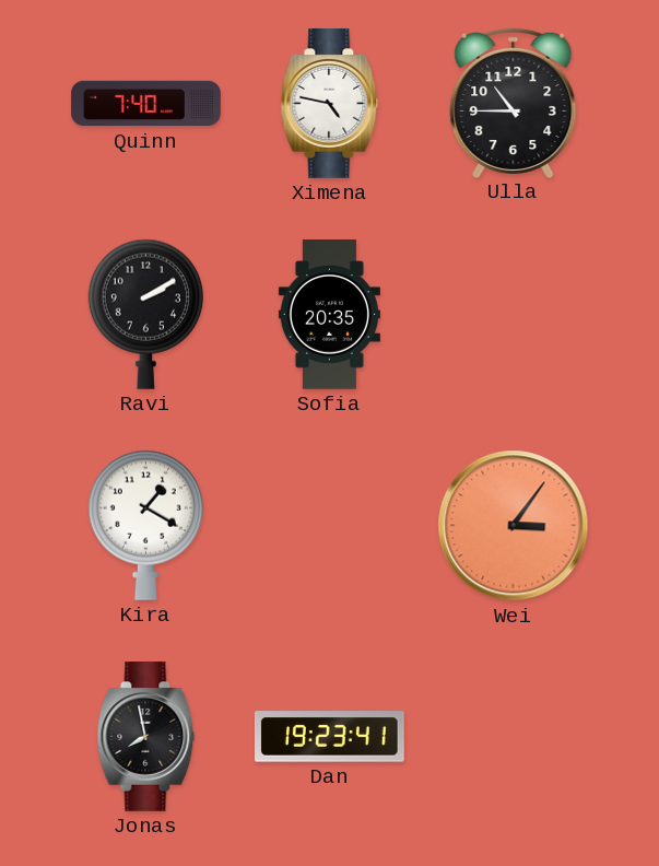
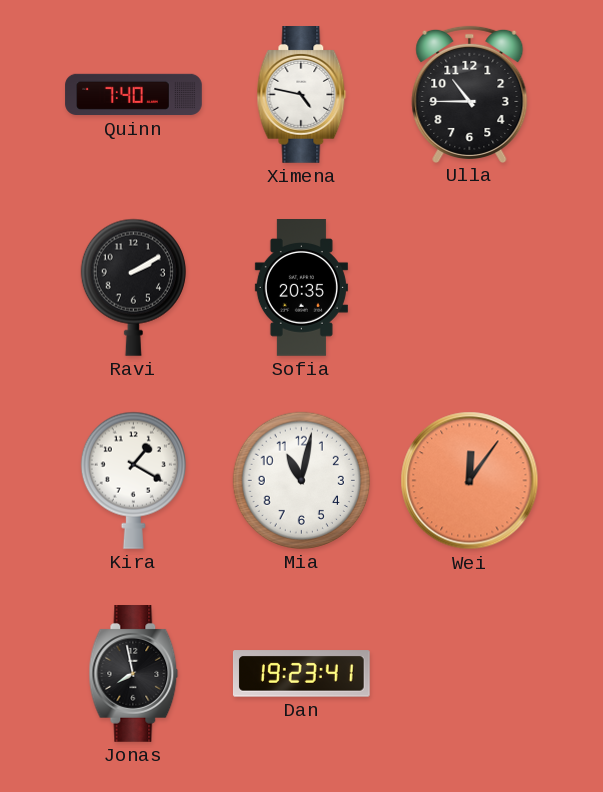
Mia: none -> 11:02
Wei: 3:06 -> 12:06
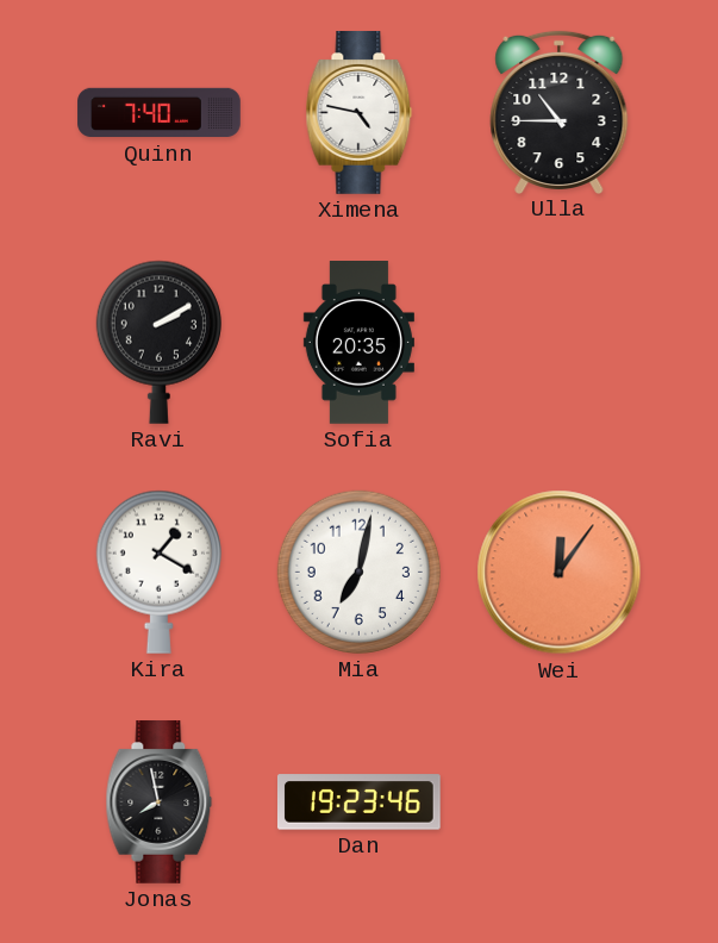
Mia: 11:02 -> 7:02
Dan: 19:23:41 -> 19:23:46
